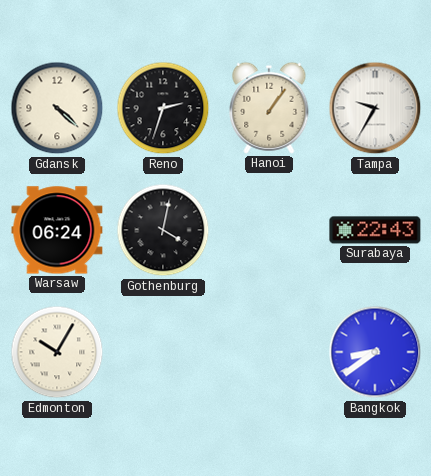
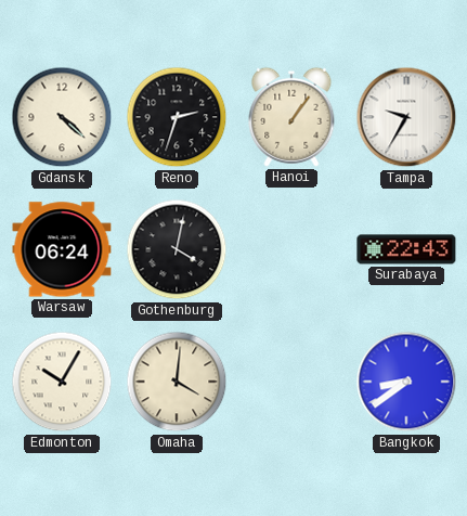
Omaha: none -> 4:01
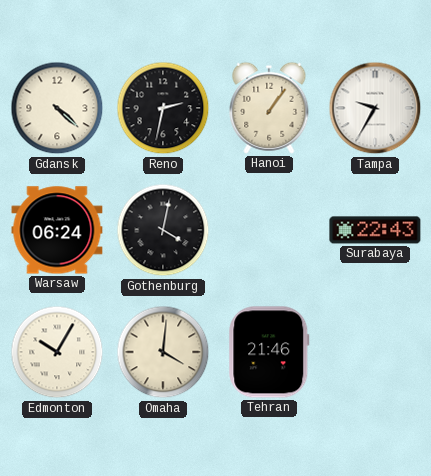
Reno: 2:33 -> 2:32
Tehran: none -> 21:46
Bangkok: 8:39 -> none
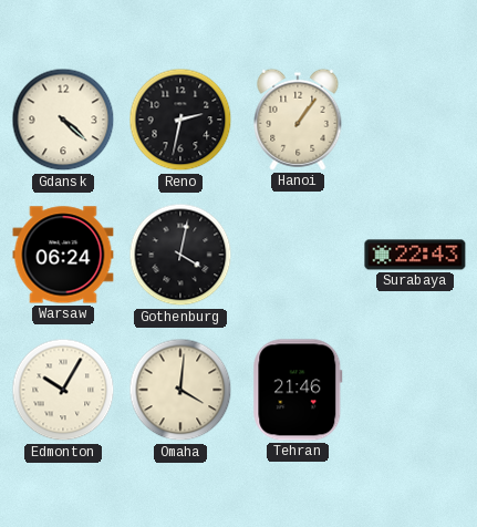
Tampa: 9:35 -> none
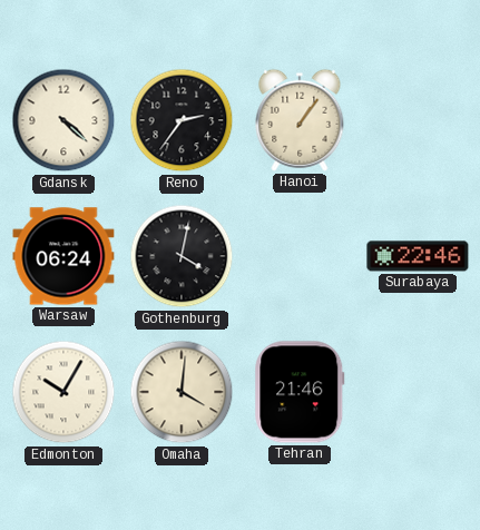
Reno: 2:32 -> 2:36
Surabaya: 22:43 -> 22:46
